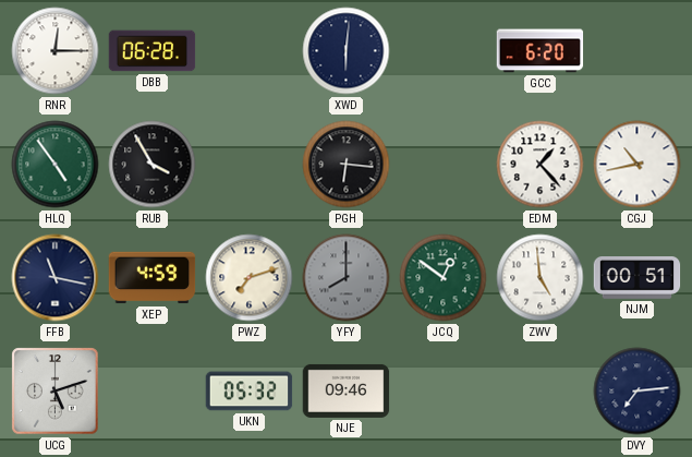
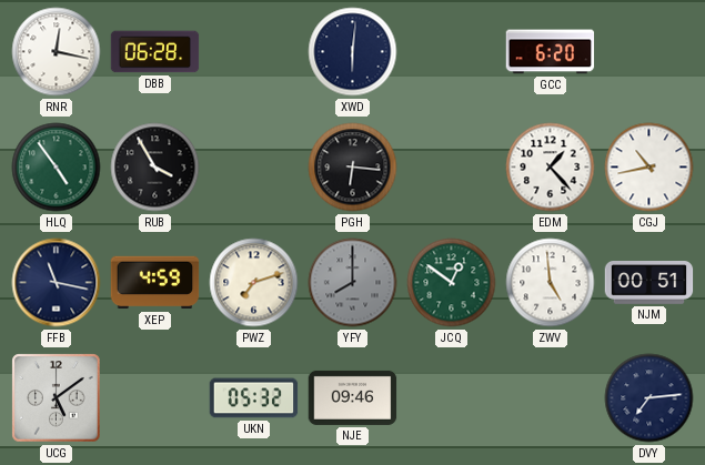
RNR: 12:15 -> 12:17
UCG: 5:12 -> 5:09
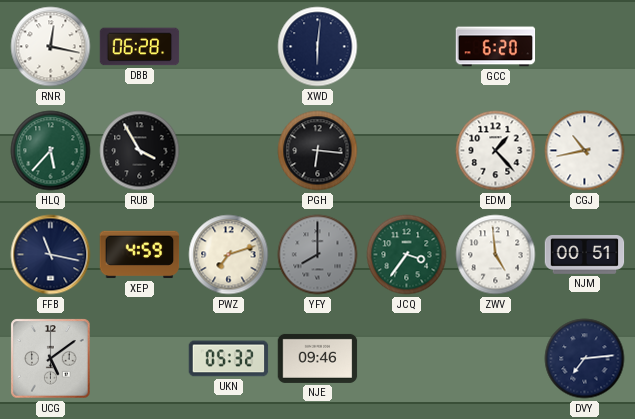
HLQ: 4:54 -> 5:37
JCQ: 12:51 -> 3:36
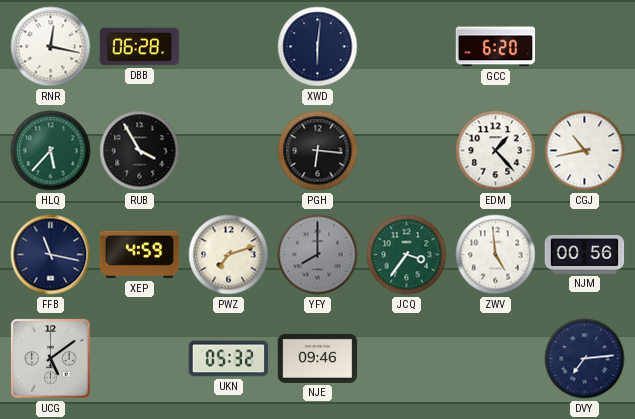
NJM: 00:51 -> 00:56
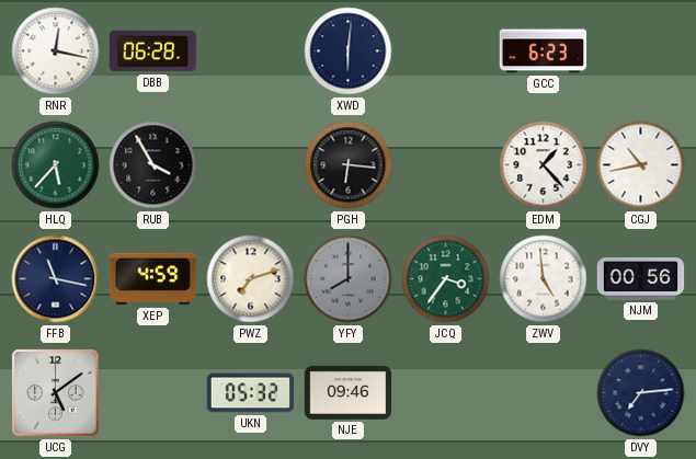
GCC: 6:20 -> 6:23
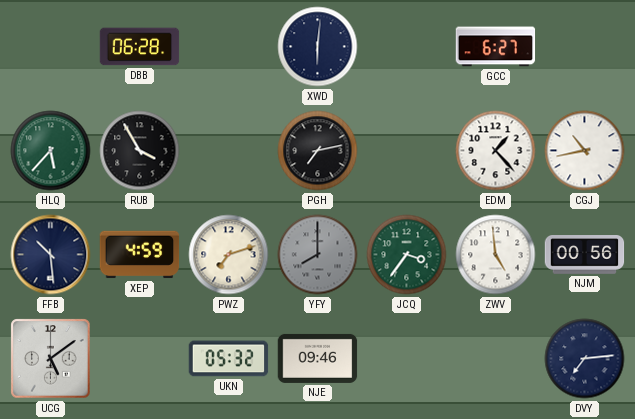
RNR: 12:17 -> none
GCC: 6:23 -> 6:27
PGH: 6:16 -> 7:13
FFB: 11:17 -> 10:29
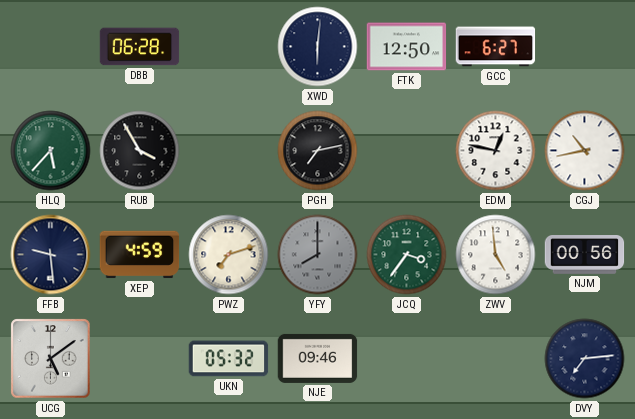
FTK: none -> 12:50
EDM: 1:23 -> 12:47
FFB: 10:29 -> 9:29
